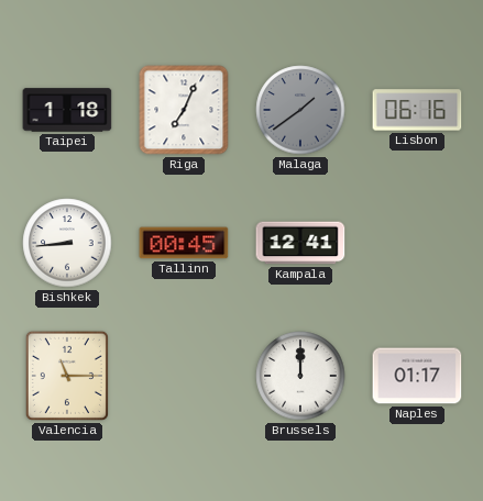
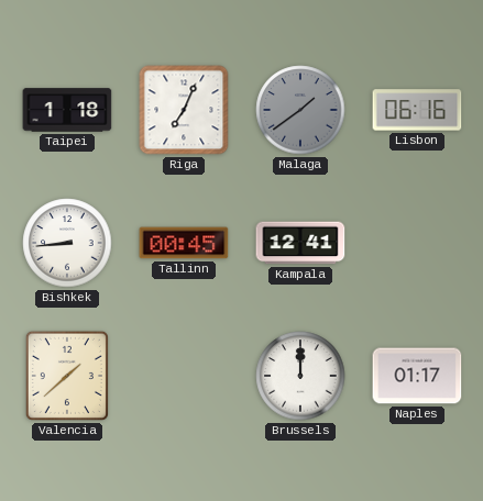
Valencia: 11:15 -> 1:38
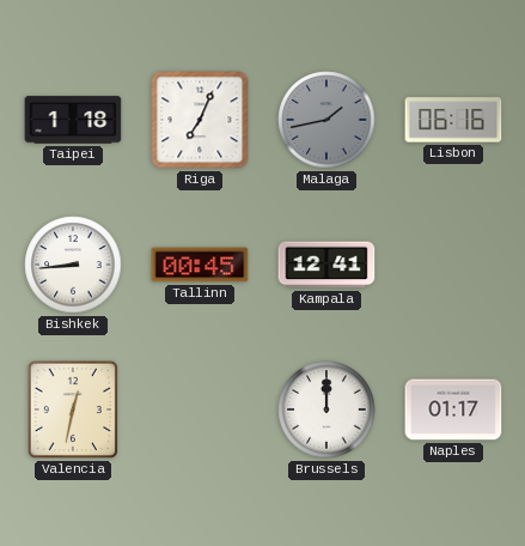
Malaga: 1:39 -> 1:43
Valencia: 1:38 -> 12:32
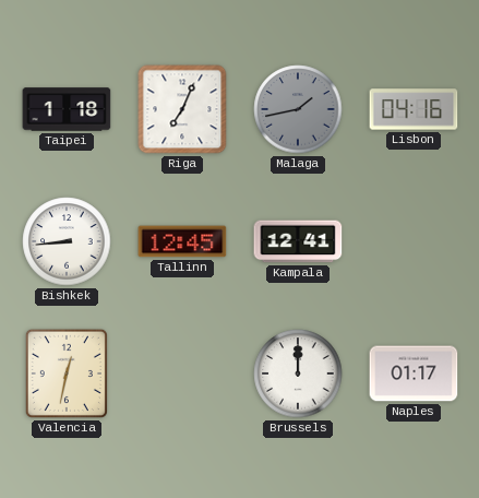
Lisbon: 06:16 -> 04:16
Tallinn: 00:45 -> 12:45
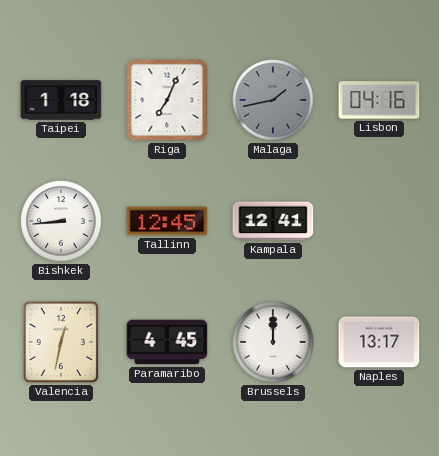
Paramaribo: none -> 4:45
Naples: 01:17 -> 13:17
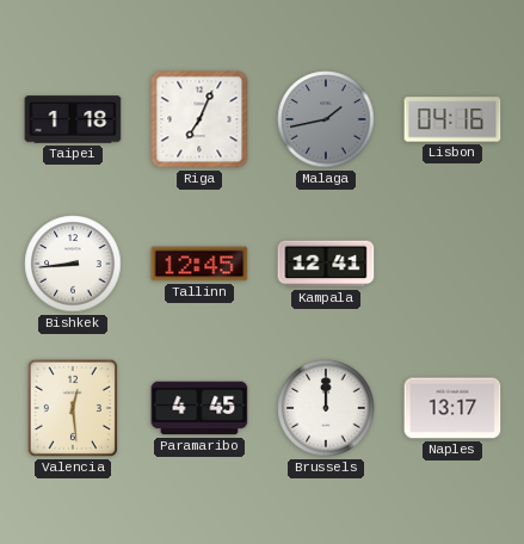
Valencia: 12:32 -> 12:29
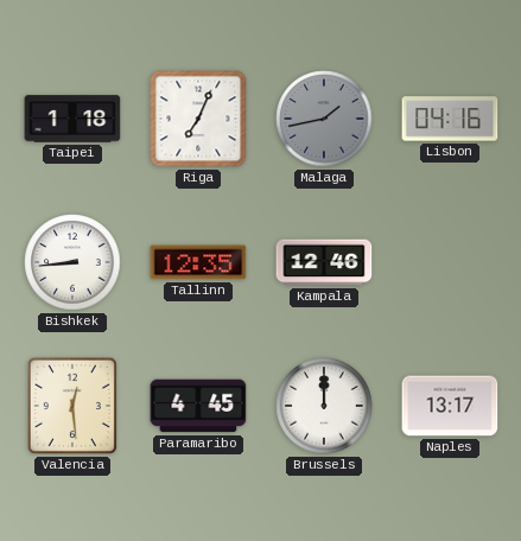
Tallinn: 12:45 -> 12:35
Kampala: 12:41 -> 12:46
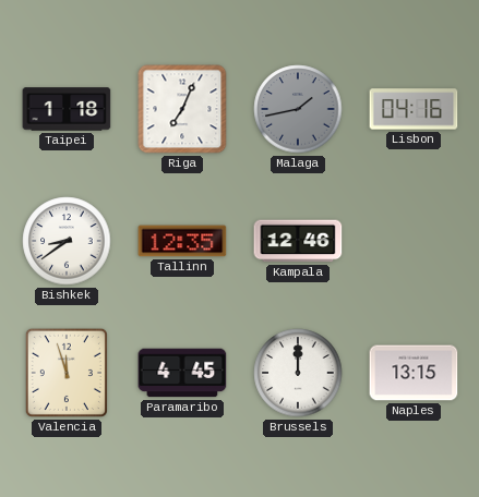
Bishkek: 8:44 -> 8:39
Valencia: 12:29 -> 11:57
Naples: 13:17 -> 13:15
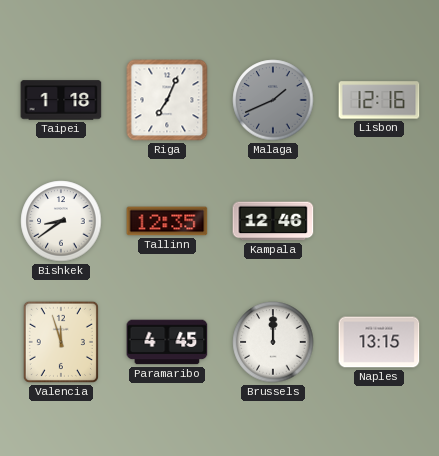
Malaga: 1:43 -> 1:41
Lisbon: 04:16 -> 12:16
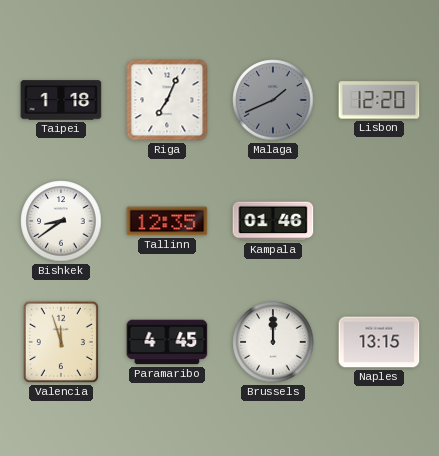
Lisbon: 12:16 -> 12:20
Kampala: 12:46 -> 01:46
